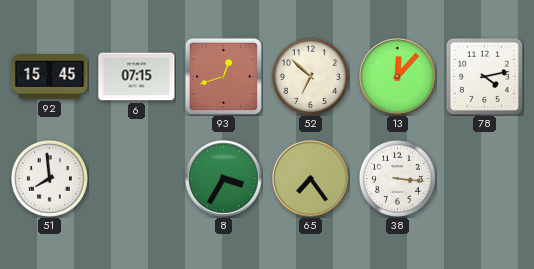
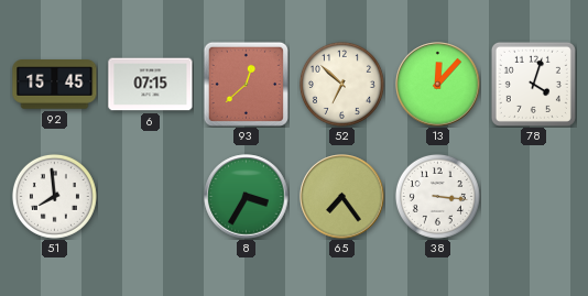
93: 12:42 -> 12:38
78: 4:13 -> 4:03
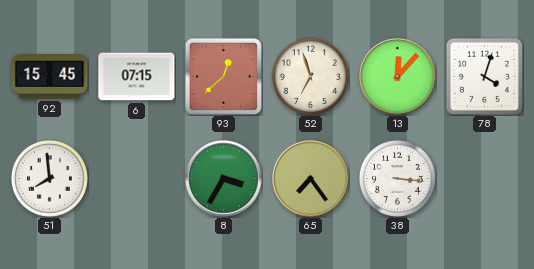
52: 6:52 -> 6:57
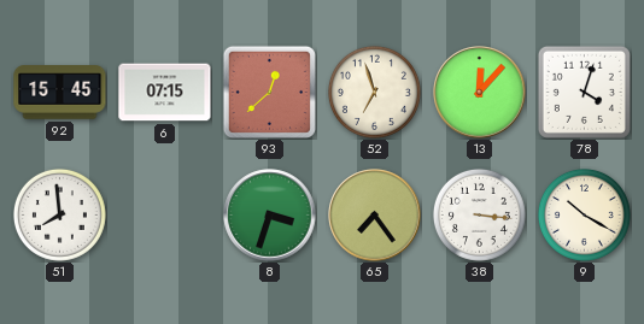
8: 3:35 -> 3:33
9: none -> 10:20
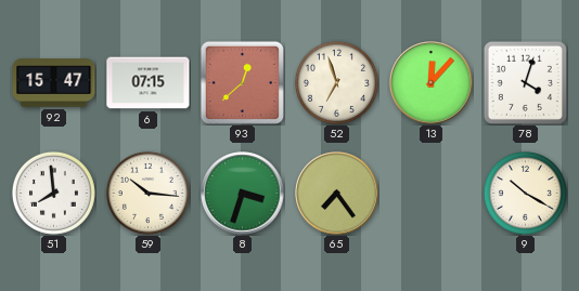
92: 15:45 -> 15:47
59: none -> 10:16
38: 3:16 -> none
